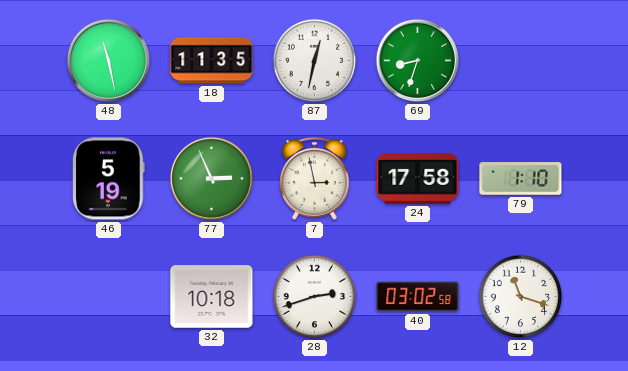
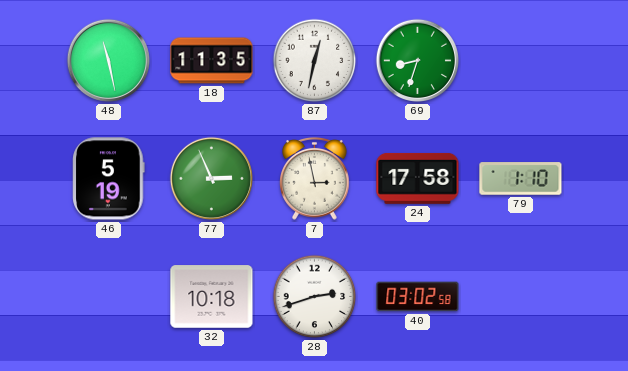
12: 11:18 -> none
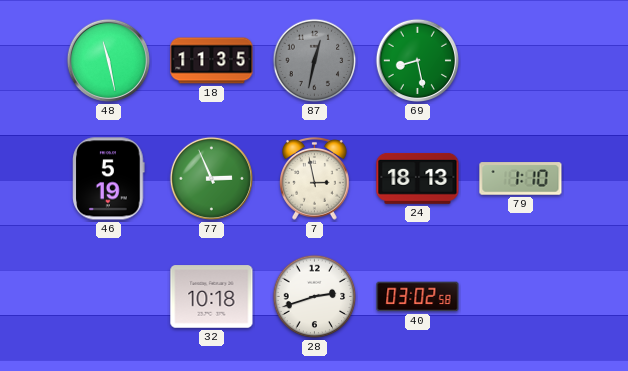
87 dial: white -> grey
69: 8:33 -> 8:28
24: 17:58 -> 18:13
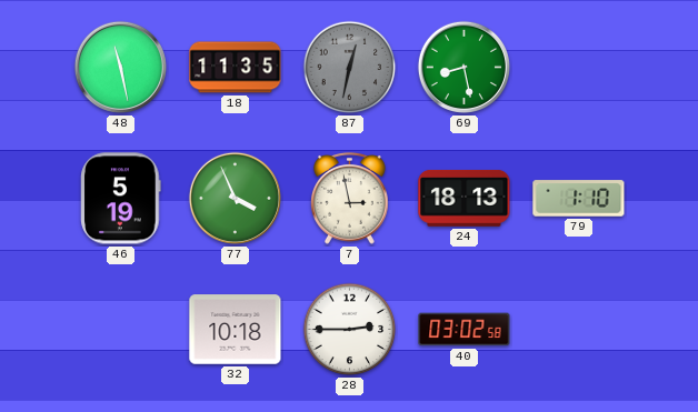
77: 2:56 -> 3:56
28: 2:42 -> 2:45
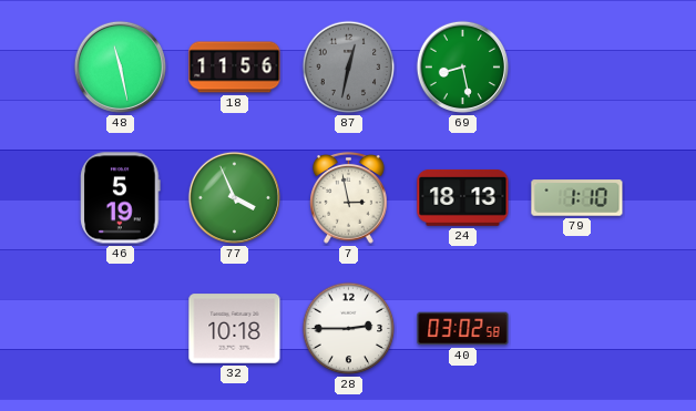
18: 11:35 -> 11:56
